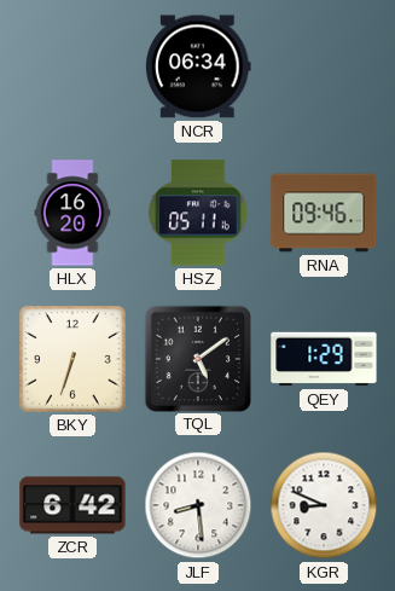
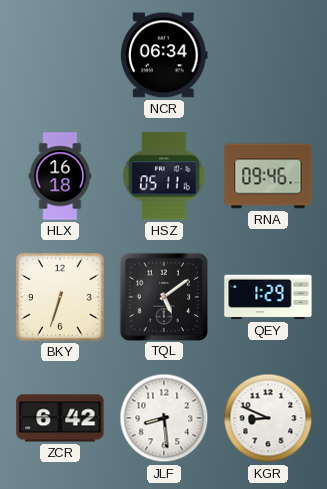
HLX: 16:20 -> 16:18
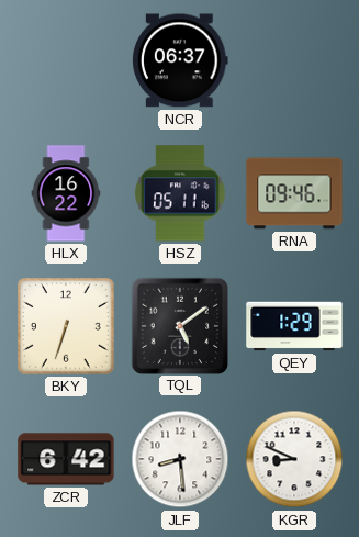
NCR: 06:34 -> 06:37
HLX: 16:18 -> 16:22
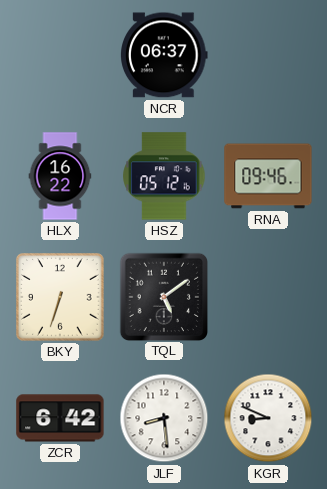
HSZ: 05:11 -> 05:12
QEY: 1:29 -> none
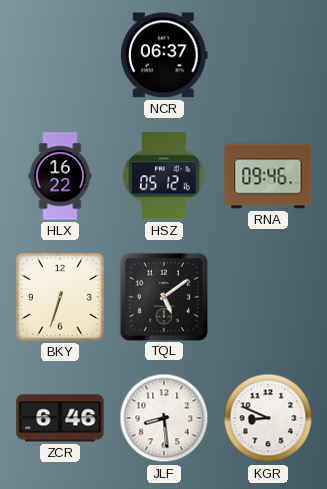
ZCR: 6:42 -> 6:46
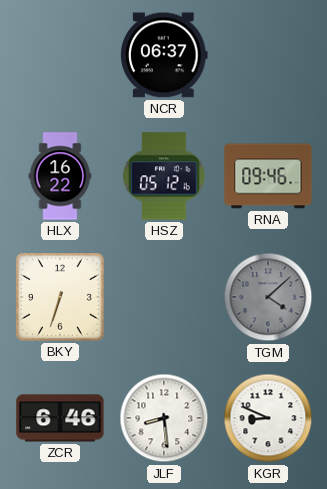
TQL: 5:09 -> none
TGM: none -> 4:08
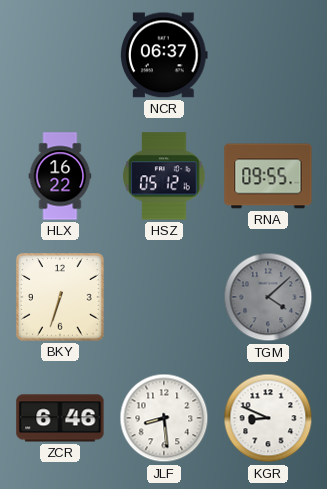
RNA: 09:46 -> 09:55
